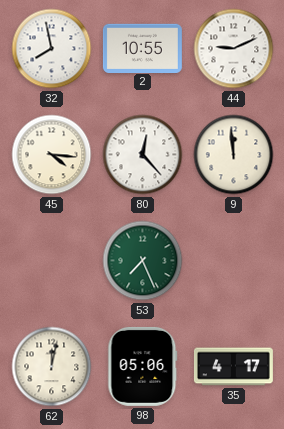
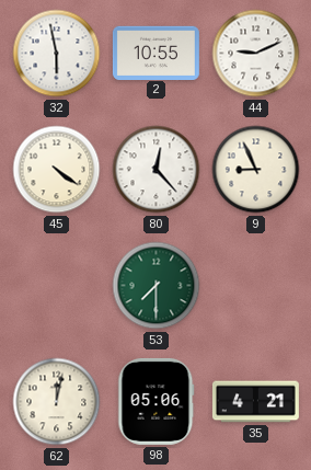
32: 7:58 -> 5:58
45: 4:16 -> 4:21
9: 11:59 -> 8:56
53: 7:26 -> 7:30
35: 4:17 -> 4:21
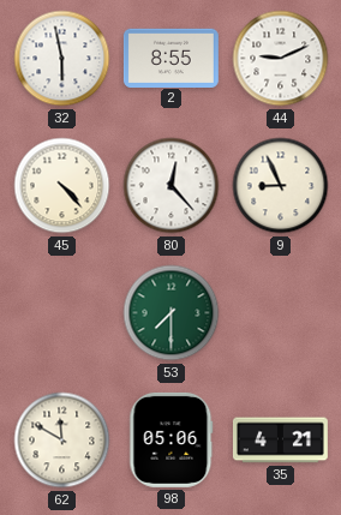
2: 10:55 -> 8:55
45: 4:21 -> 4:23
62: 12:02 -> 11:50
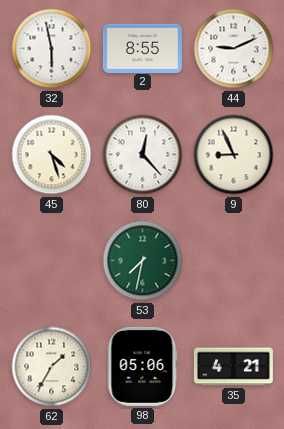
45: 4:23 -> 4:27
53: 7:30 -> 7:32
62: 11:50 -> 1:35
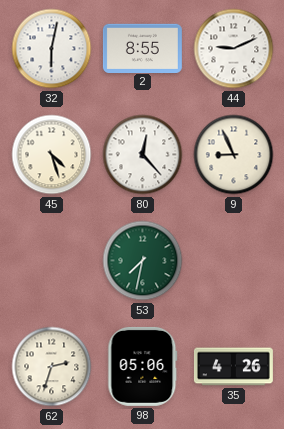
32: 5:58 -> 6:02
62: 1:35 -> 2:33
35: 4:21 -> 4:26
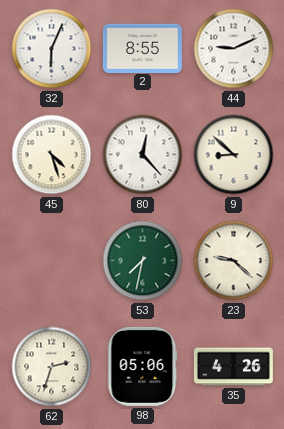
32: 6:02 -> 6:04
9: 8:56 -> 8:52
23: none -> 9:22
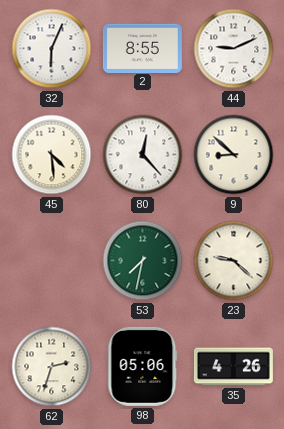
45: 4:27 -> 4:29
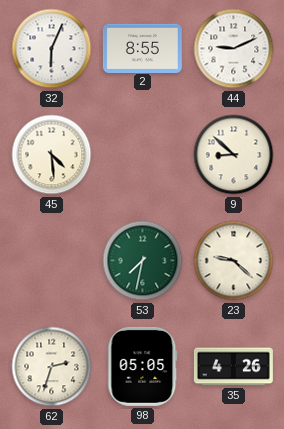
80: 12:23 -> none
98: 05:06 -> 05:05
